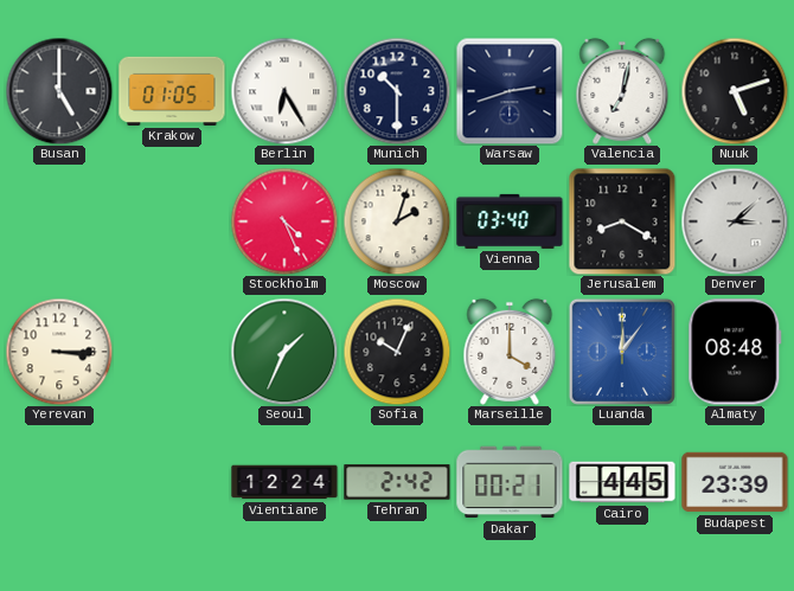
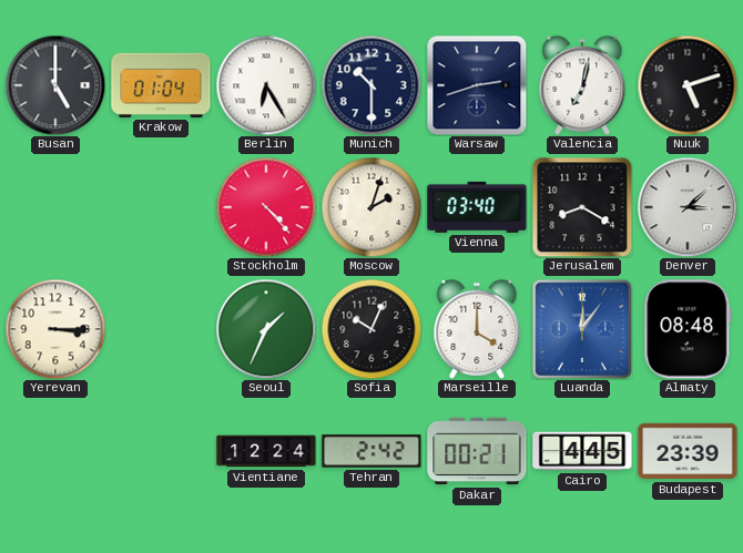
Krakow: 01:05 -> 01:04
Stockholm: 4:26 -> 4:23
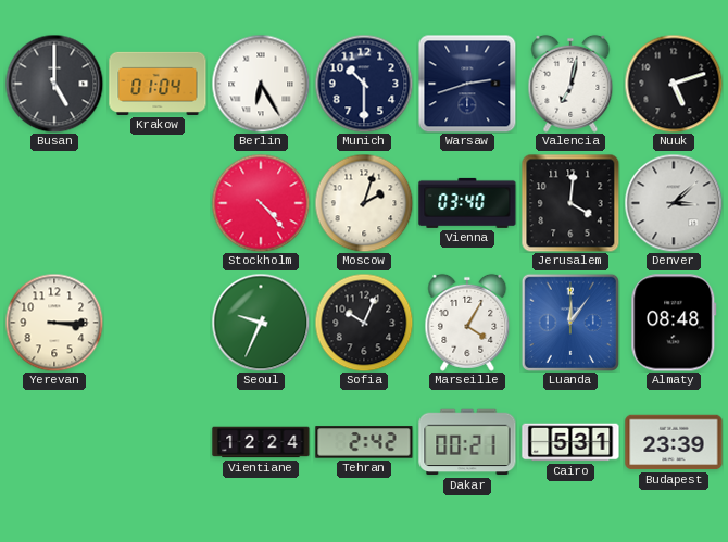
Jerusalem: 8:20 -> 4:01
Seoul: 1:34 -> 9:34
Marseille: 4:00 -> 4:05
Cairo: 4:45 -> 5:31
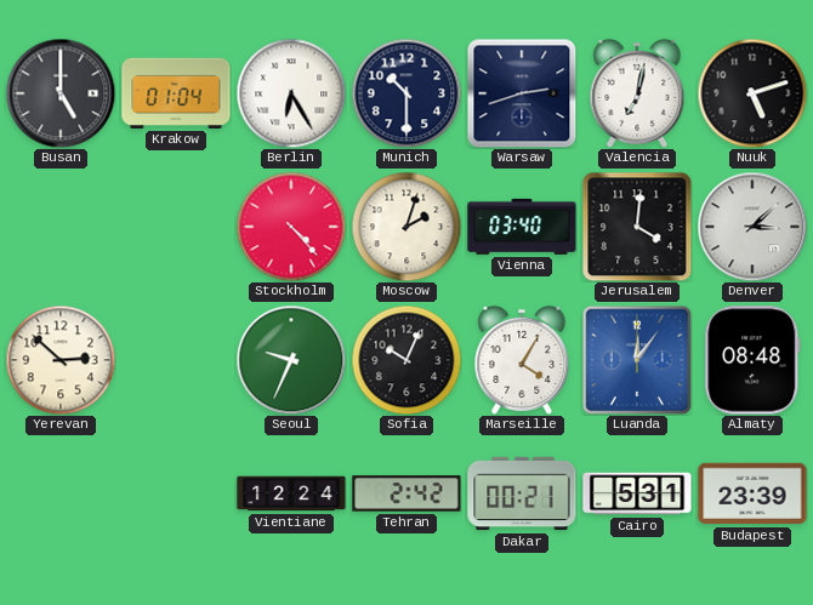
Yerevan: 3:15 -> 2:52
